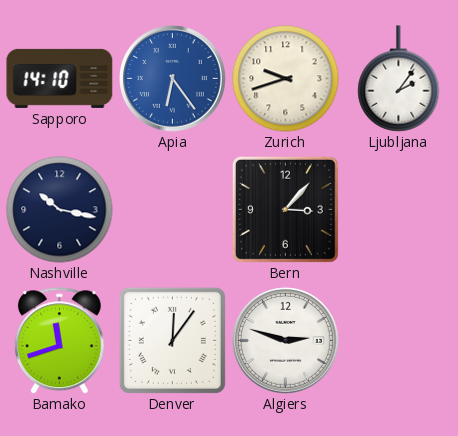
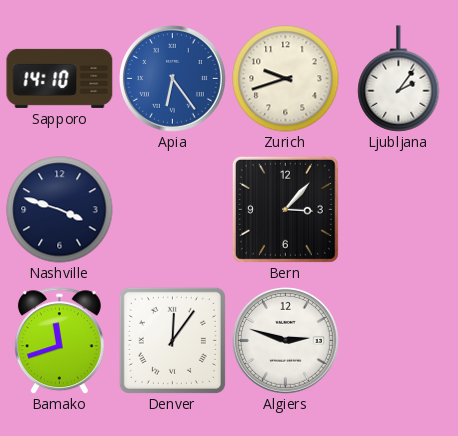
Nashville: 10:17 -> 3:48
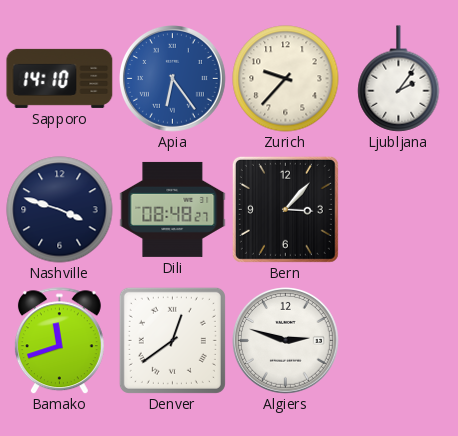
Zurich: 9:42 -> 9:37
Dili: none -> 08:48
Denver: 12:06 -> 12:39
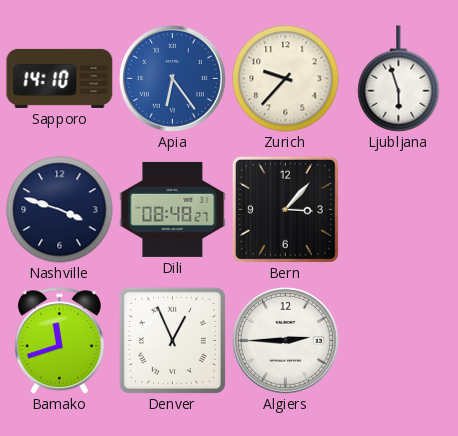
Ljubljana: 2:06 -> 5:57
Denver: 12:39 -> 12:56
Algiers: 2:48 -> 2:45
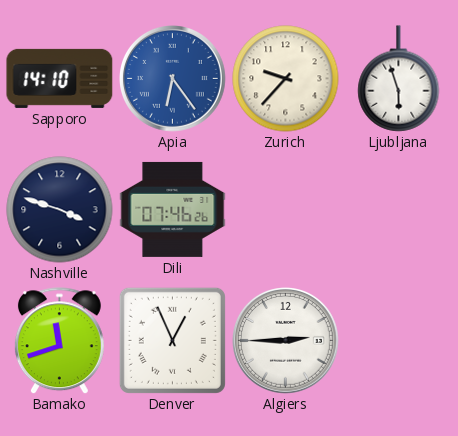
Dili: 08:48 -> 07:46
Bern: 3:07 -> none
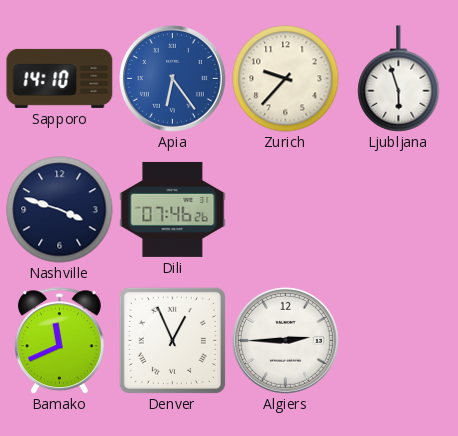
Bamako: 11:42 -> 11:41
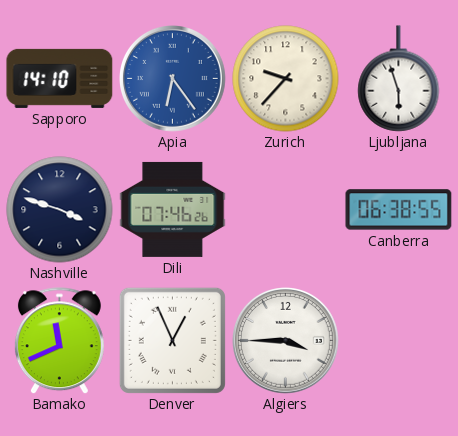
Canberra: none -> 06:38
Algiers: 2:45 -> 3:45
